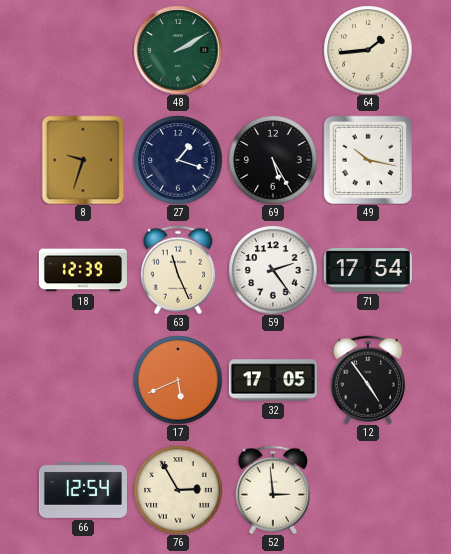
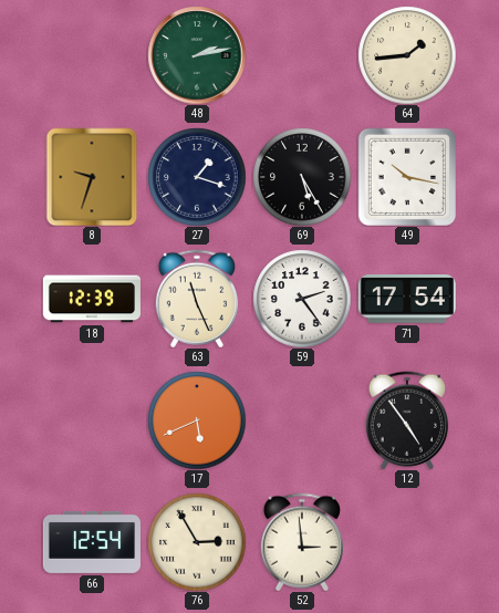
48: 2:10 -> 2:13
32: 17:05 -> none
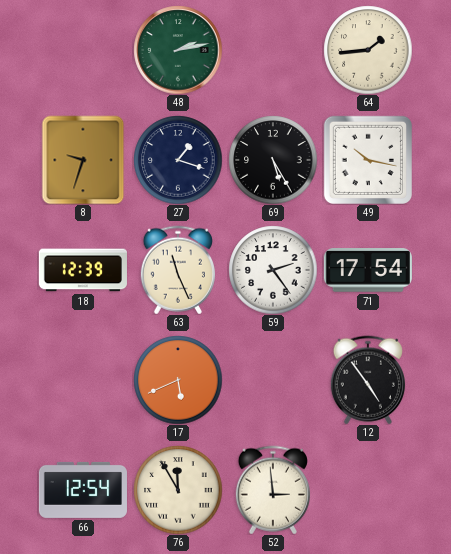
76: 2:55 -> 11:55
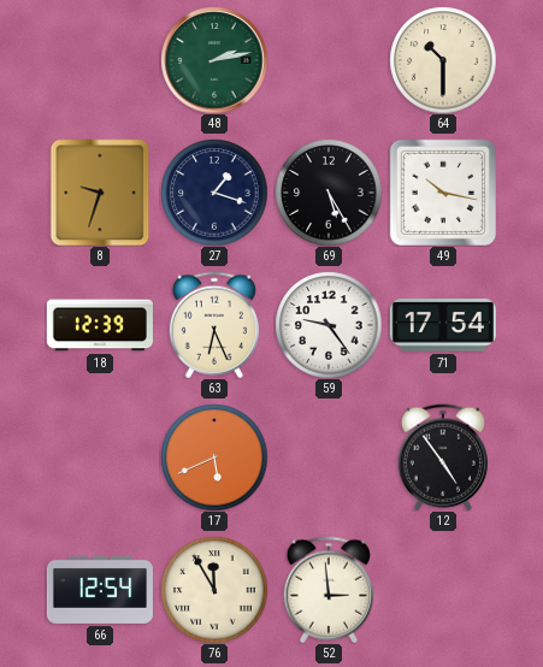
64: 1:44 -> 10:30
63: 11:26 -> 6:26
59: 2:24 -> 9:24
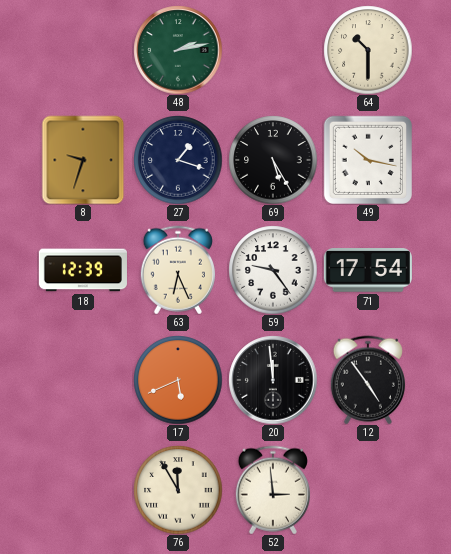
20: none -> 11:59
66: 12:54 -> none
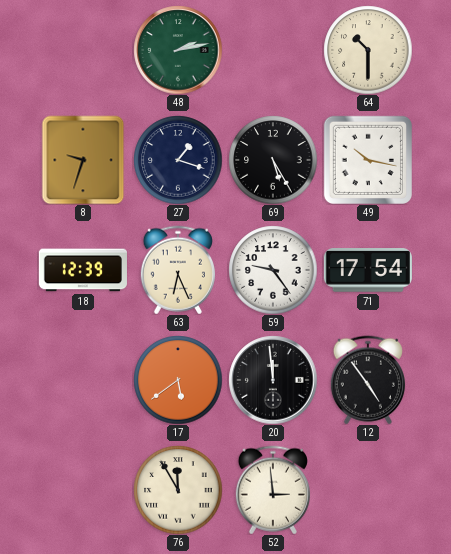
17: 5:41 -> 5:39
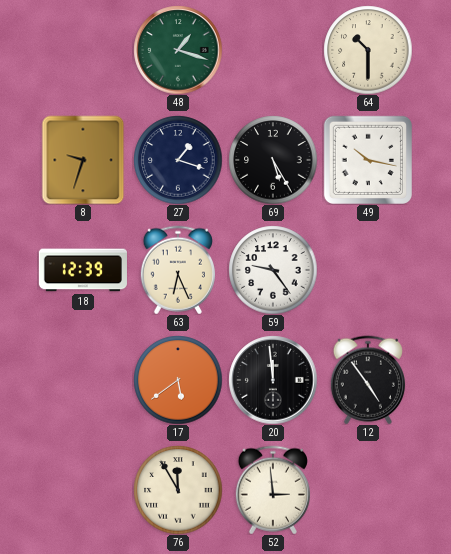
48: 2:13 -> 1:18
71: 17:54 -> none
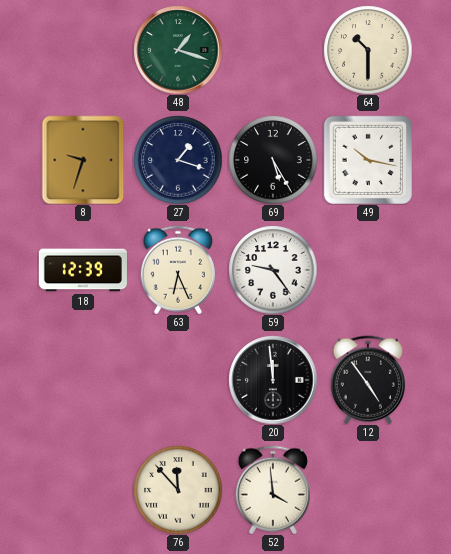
17: 5:39 -> none
76: 11:55 -> 11:53
52: 2:59 -> 3:59
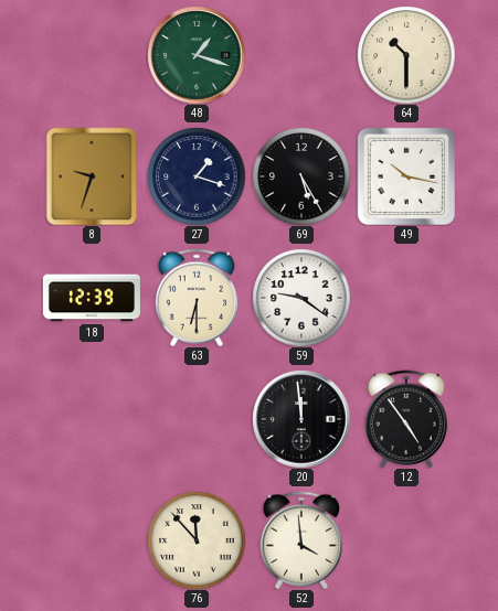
63: 6:26 -> 6:30
59: 9:24 -> 9:21
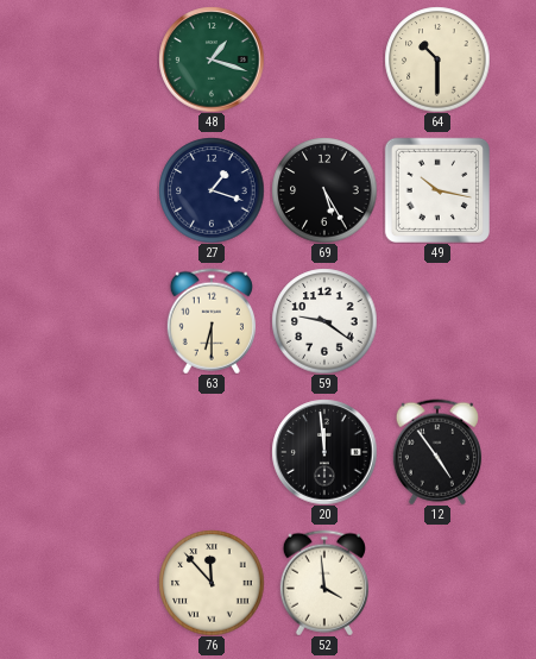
8: 9:33 -> none
18: 12:39 -> none
